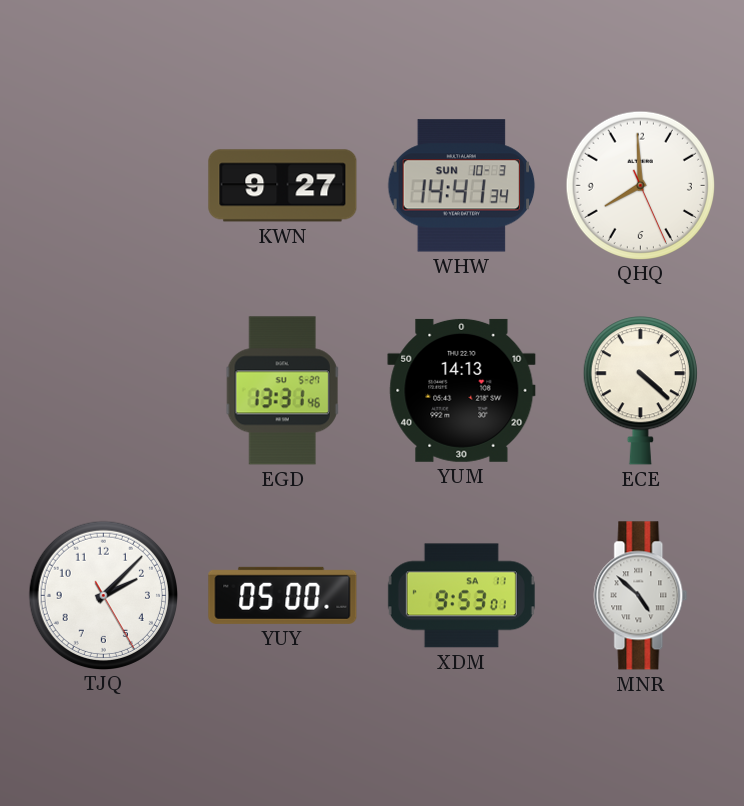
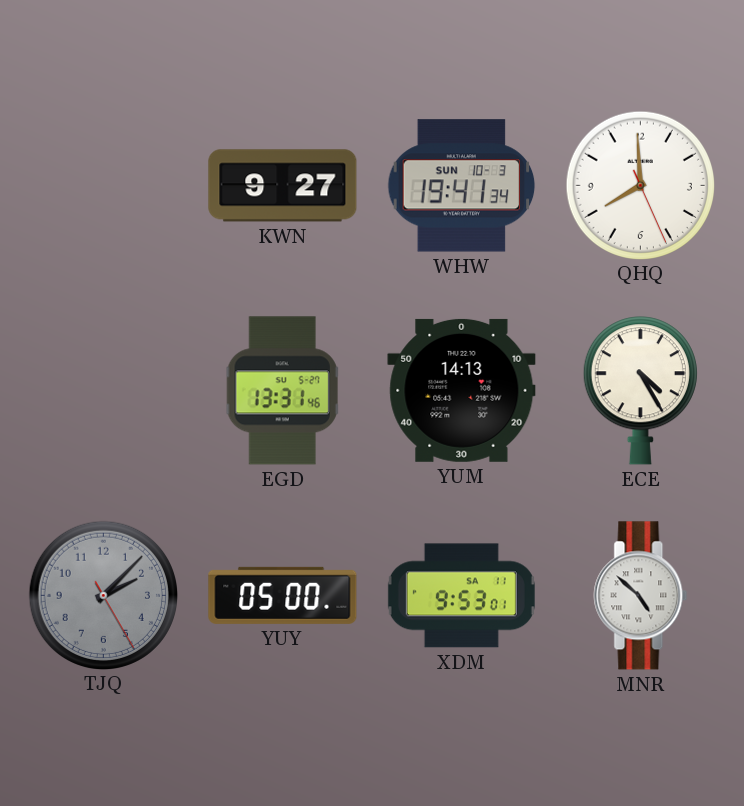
WHW: 14:41 -> 19:41
ECE: 4:22 -> 4:25
TJQ dial: white -> grey
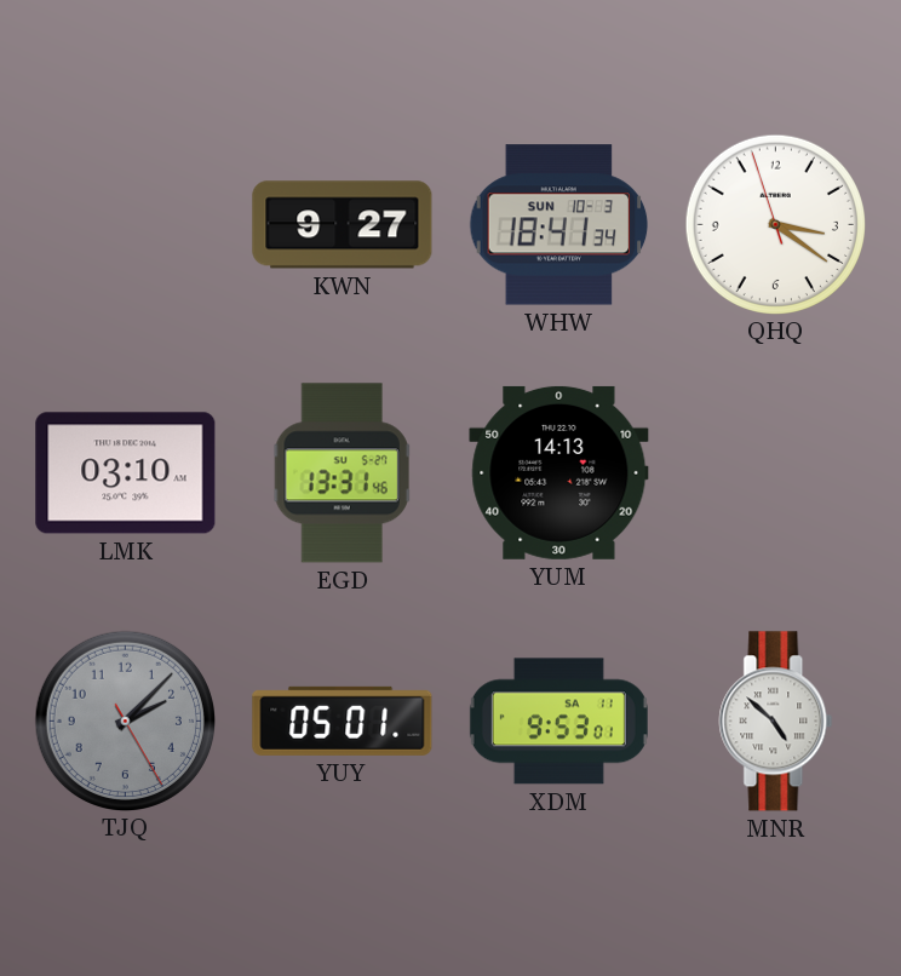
WHW: 19:41 -> 18:41
QHQ: 7:59 -> 3:20
LMK: none -> 03:10
ECE: 4:25 -> none
YUY: 05:00 -> 05:01
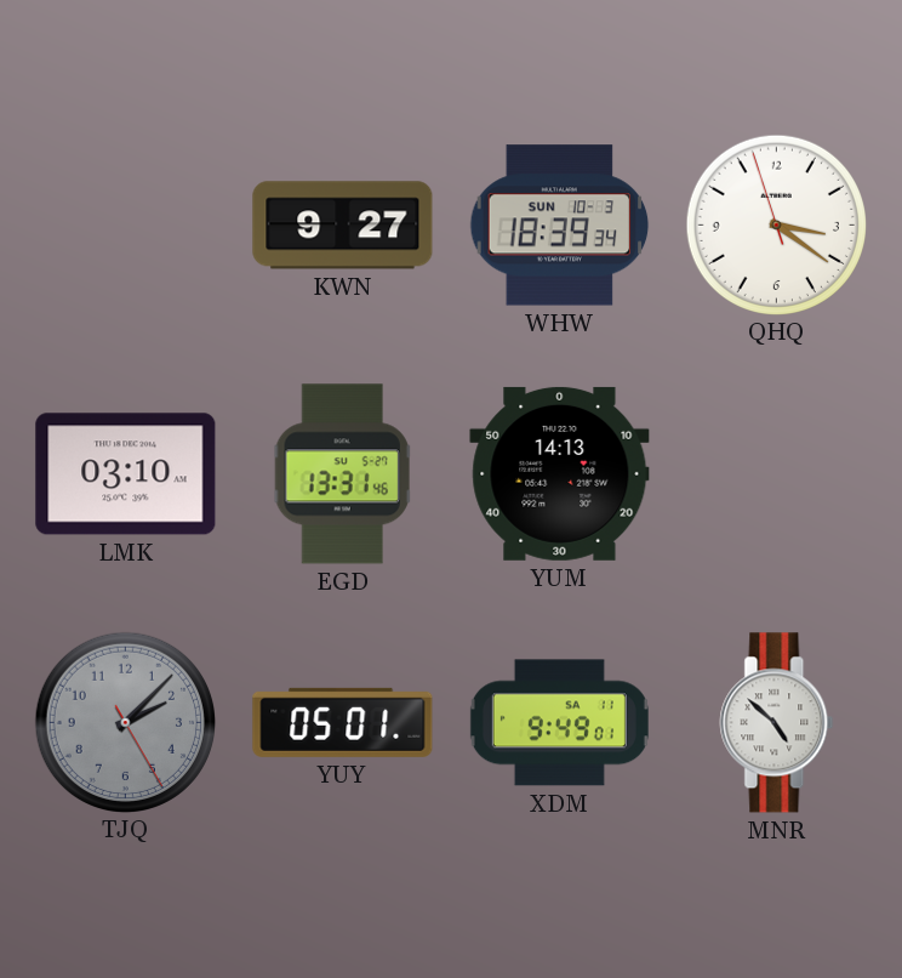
WHW: 18:41 -> 18:39
XDM: 9:53 -> 9:49
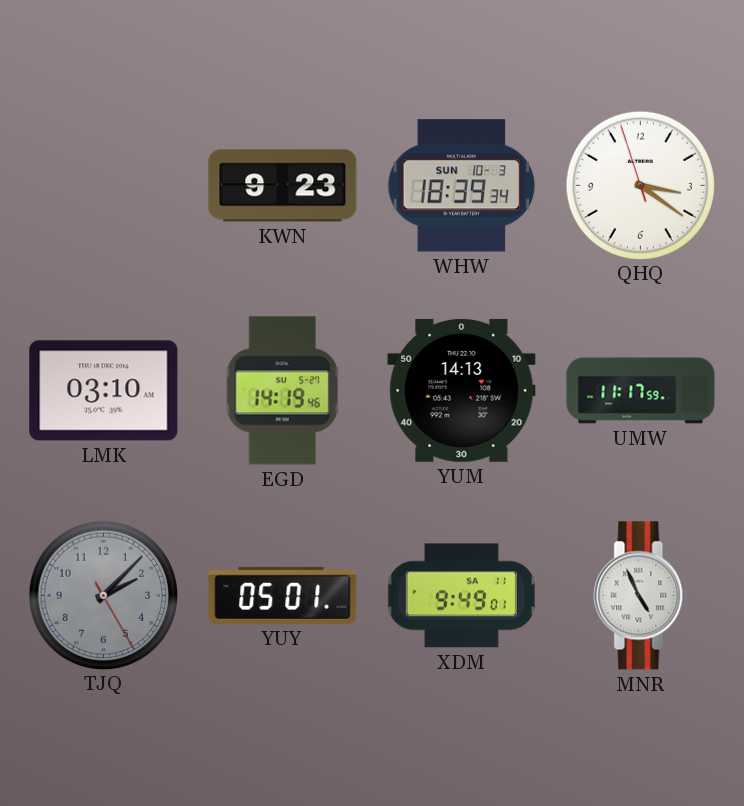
KWN: 9:27 -> 9:23
EGD: 13:31 -> 14:19
UMW: none -> 11:17
MNR: 4:52 -> 4:56
